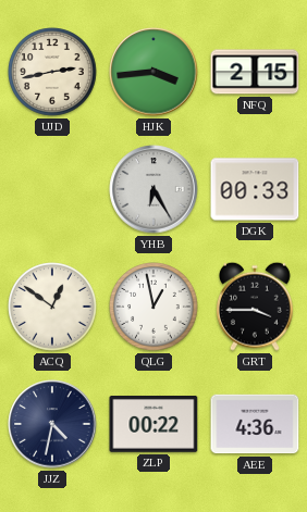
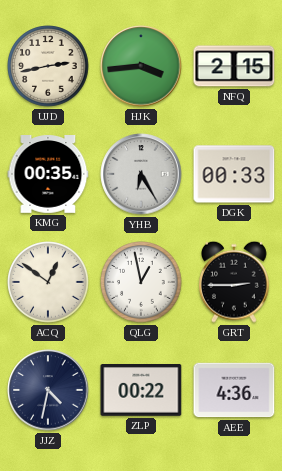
KMG: none -> 00:35
GRT: 3:45 -> 2:45
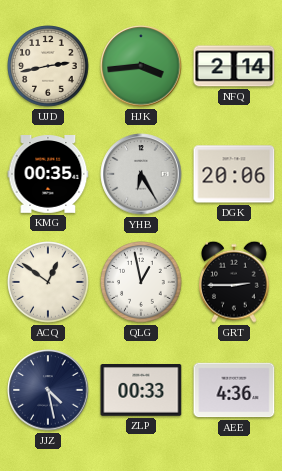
NFQ: 2:15 -> 2:14
DGK: 00:33 -> 20:06
JJZ: 4:32 -> 4:28
ZLP: 00:22 -> 00:33
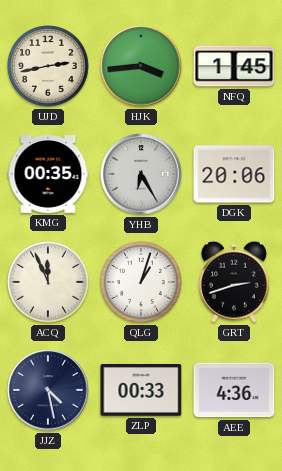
NFQ: 2:14 -> 1:45
ACQ: 12:51 -> 11:56
QLG: 12:58 -> 1:03
GRT: 2:45 -> 2:42
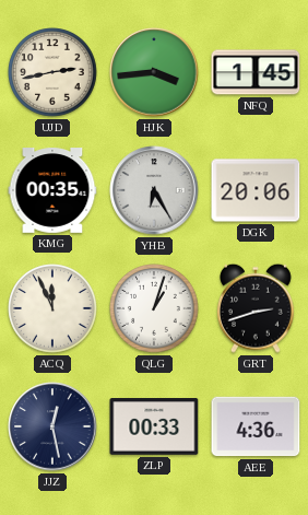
JJZ: 4:28 -> 12:28
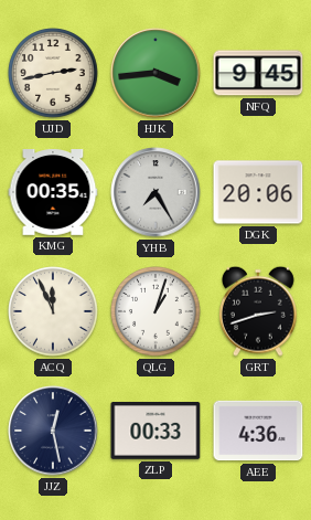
NFQ: 1:45 -> 9:45
YHB: 6:25 -> 7:25
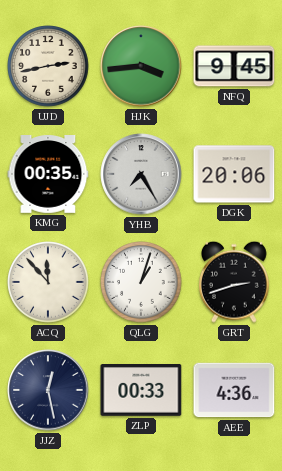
ACQ: 11:56 -> 11:53
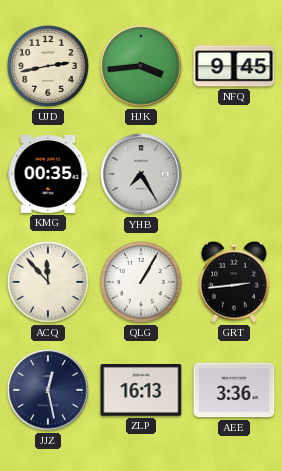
DGK: 20:06 -> none
QLG: 1:03 -> 1:05
GRT: 2:42 -> 2:44
ZLP: 00:33 -> 16:13
AEE: 4:36 -> 3:36
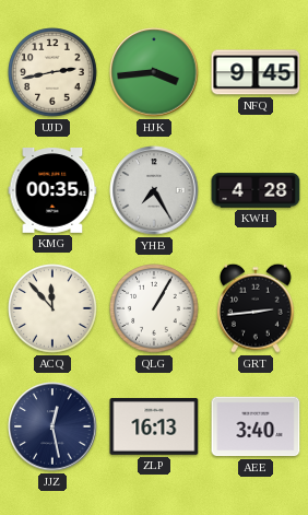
KWH: none -> 4:28
AEE: 3:36 -> 3:40
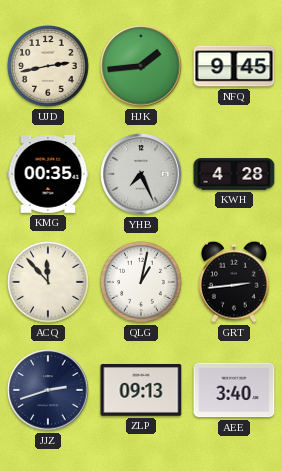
HJK: 3:44 -> 1:44
YHB: 7:25 -> 7:26
QLG: 1:05 -> 1:02
JJZ: 12:28 -> 2:42
ZLP: 16:13 -> 09:13
